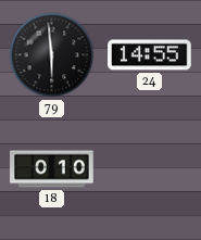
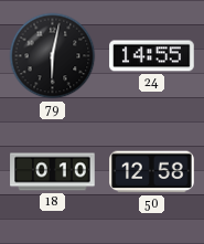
79: 5:59 -> 6:02
50: none -> 12:58
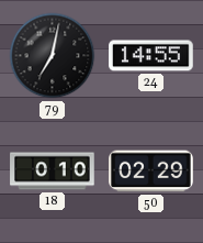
79: 6:02 -> 7:02
50: 12:58 -> 02:29
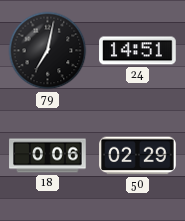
24: 14:55 -> 14:51
18: 0:10 -> 0:06
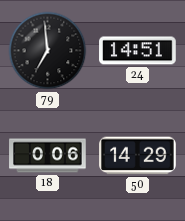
79: 7:02 -> 6:59
50: 02:29 -> 14:29
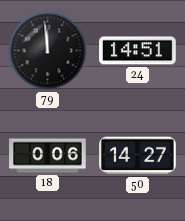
79: 6:59 -> 11:59
50: 14:29 -> 14:27
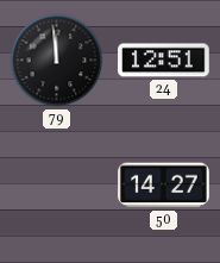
24: 14:51 -> 12:51
18: 0:06 -> none
